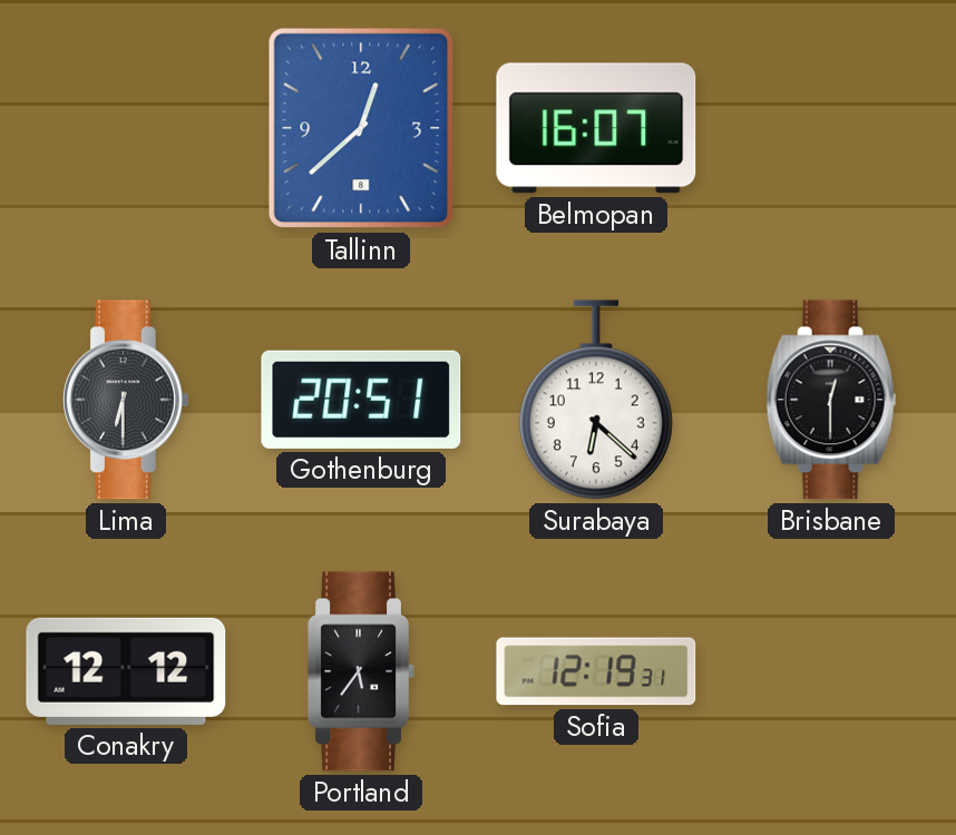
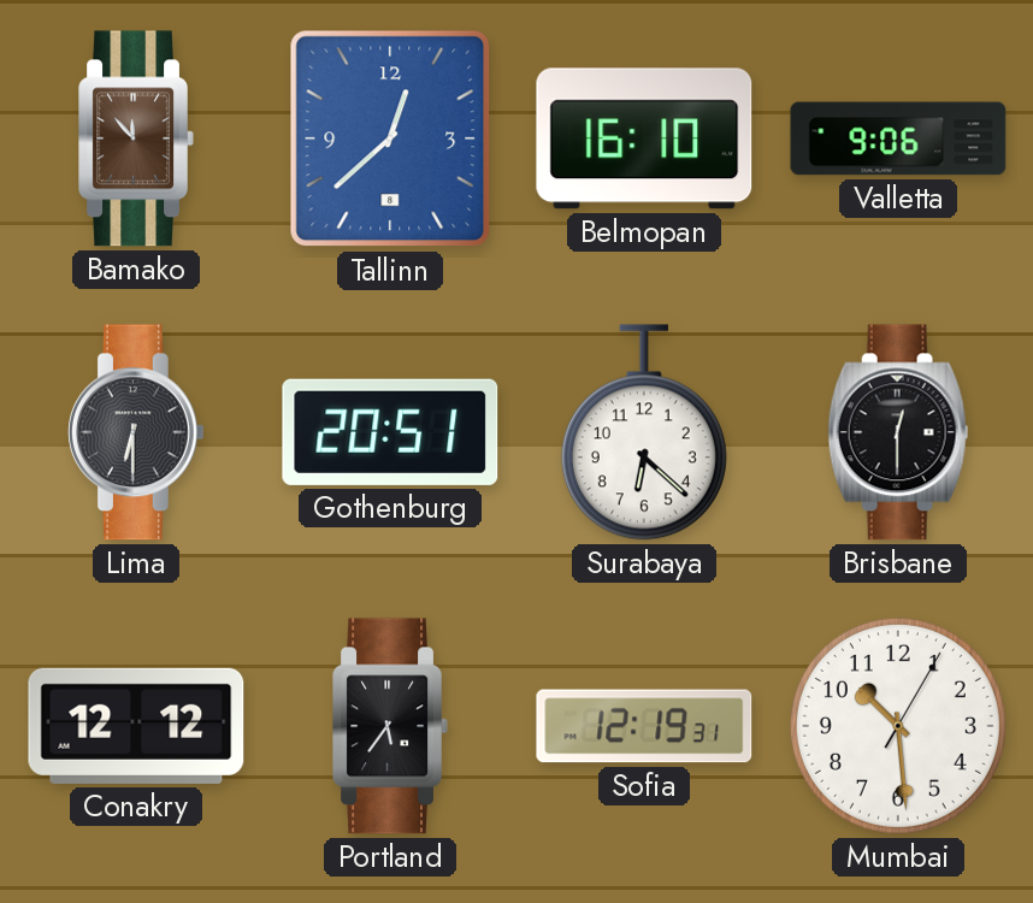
Bamako: none -> 11:53
Belmopan: 16:07 -> 16:10
Valletta: none -> 9:06
Mumbai: none -> 10:29
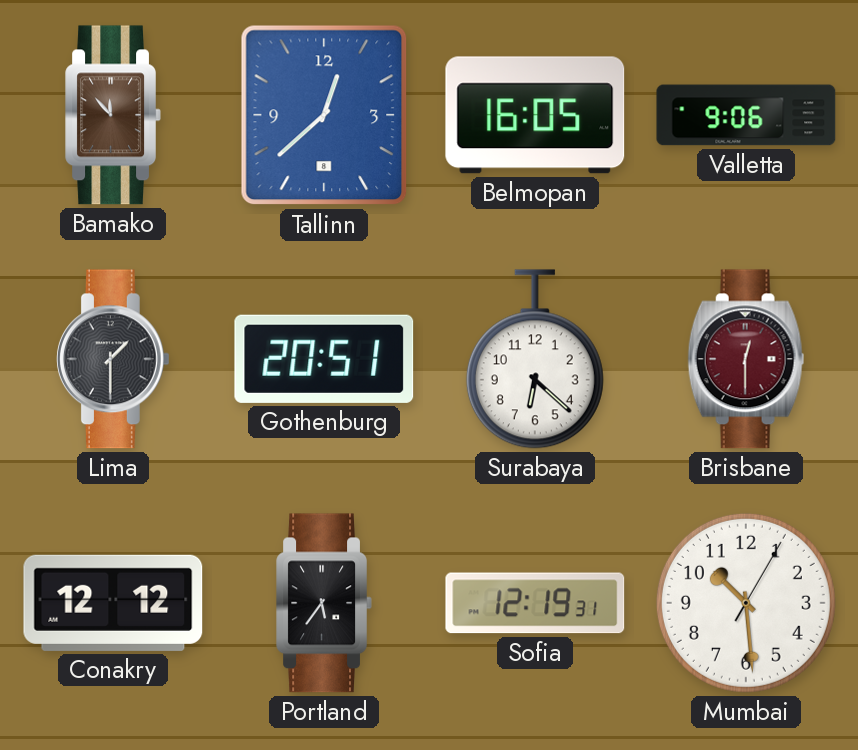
Belmopan: 16:10 -> 16:05
Lima: 6:30 -> 1:30
Brisbane dial: black -> burgundy
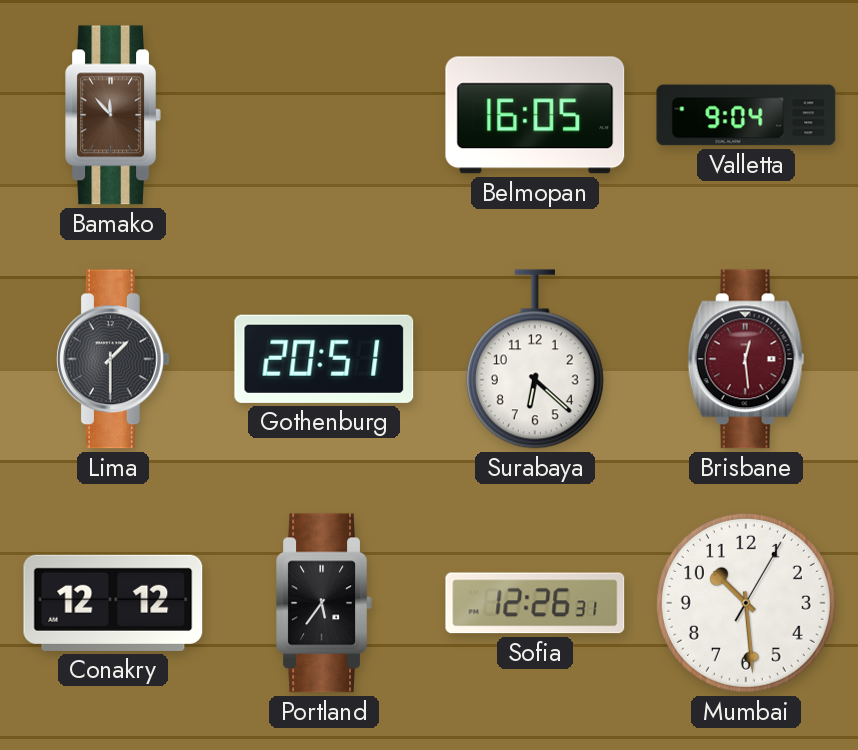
Tallinn: 12:38 -> none
Valletta: 9:06 -> 9:04
Brisbane: 12:30 -> 12:29
Sofia: 12:19 -> 12:26
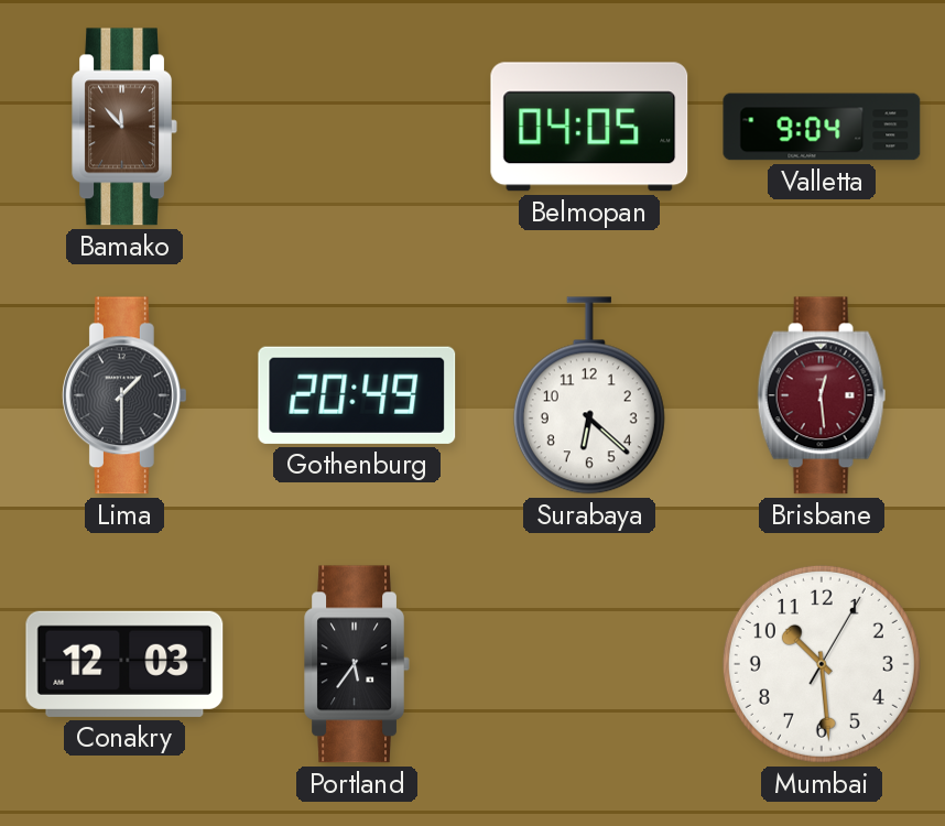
Belmopan: 16:05 -> 04:05
Gothenburg: 20:51 -> 20:49
Conakry: 12:12 -> 12:03
Sofia: 12:26 -> none
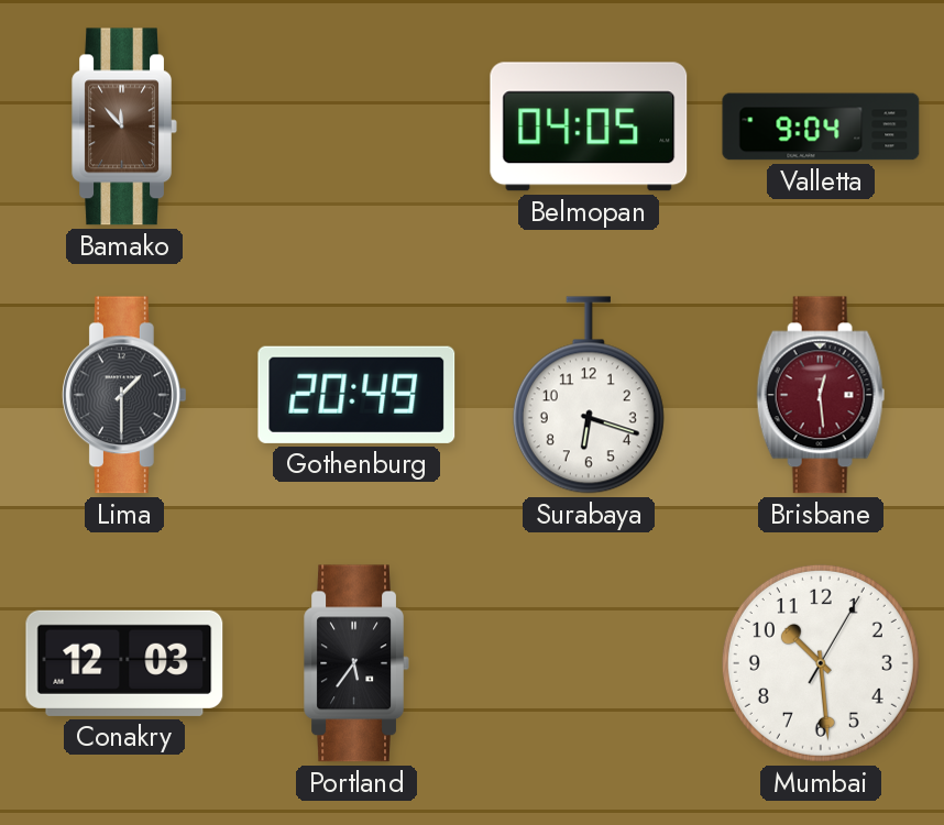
Surabaya: 6:22 -> 6:18
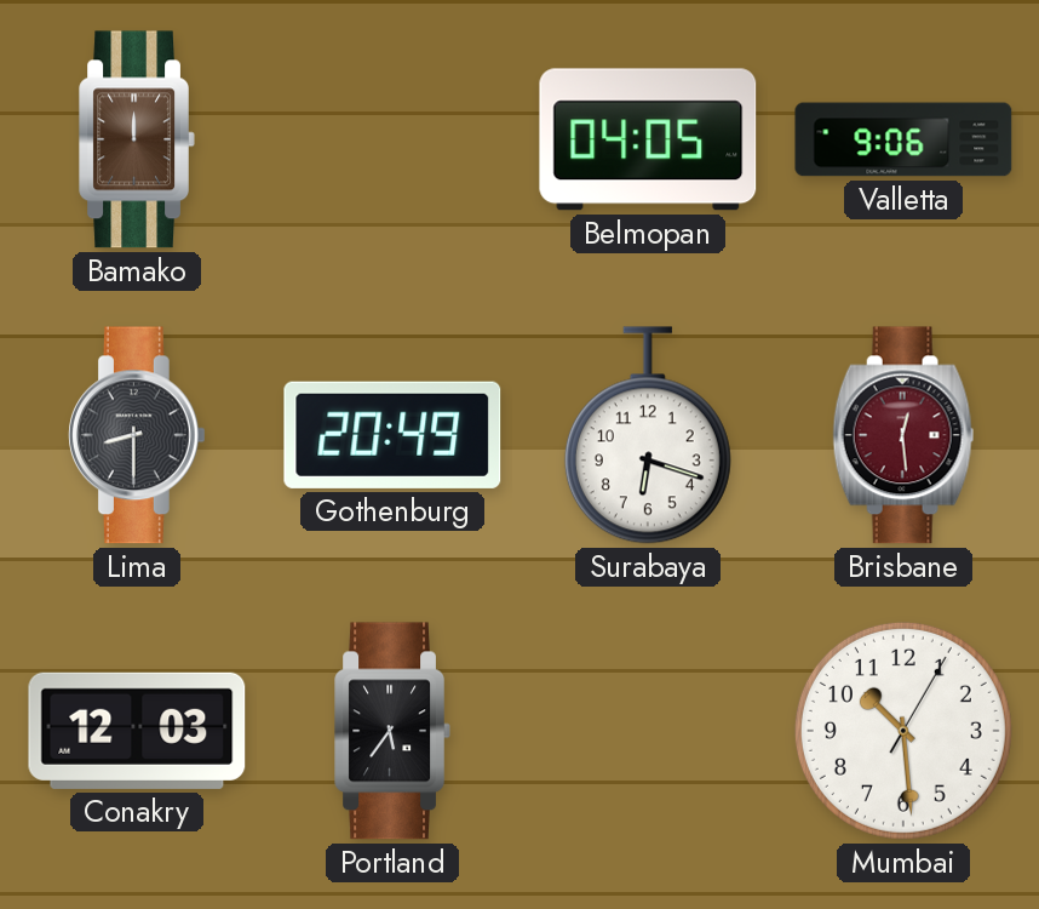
Bamako: 11:53 -> 12:00
Valletta: 9:04 -> 9:06
Lima: 1:30 -> 8:30
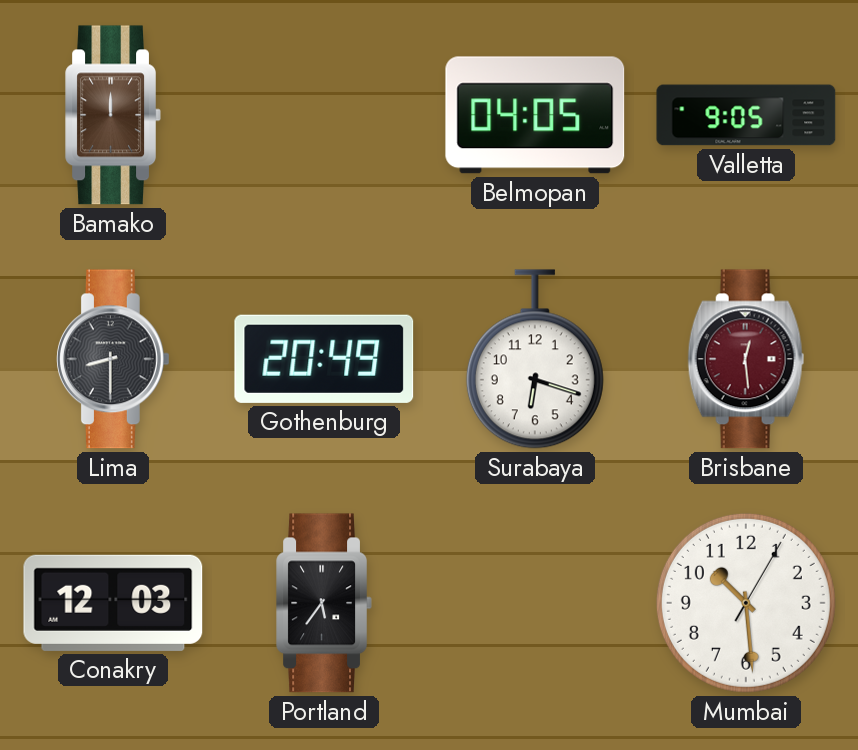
Valletta: 9:06 -> 9:05
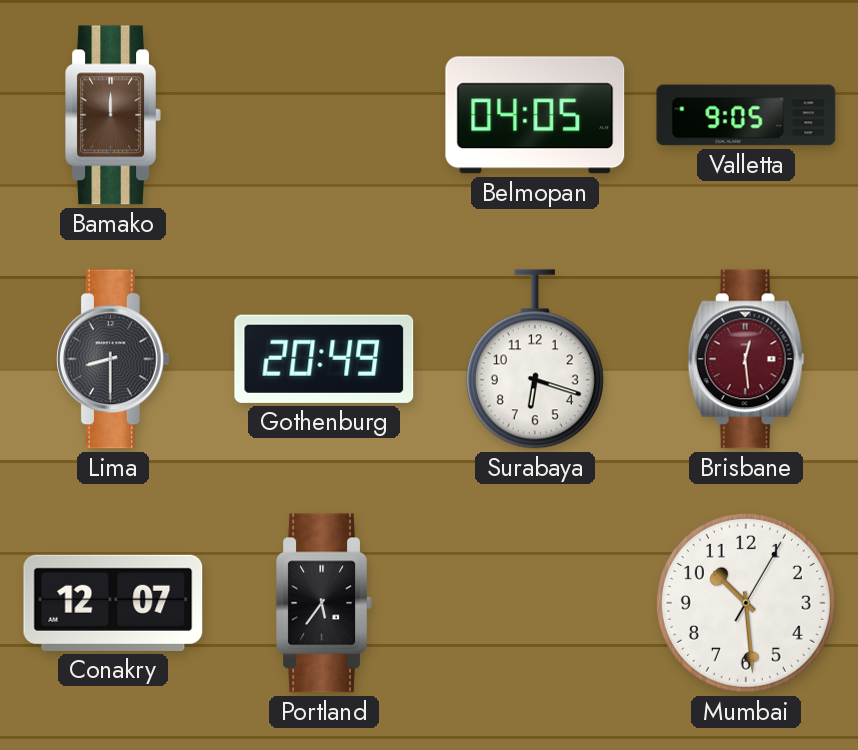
Conakry: 12:03 -> 12:07
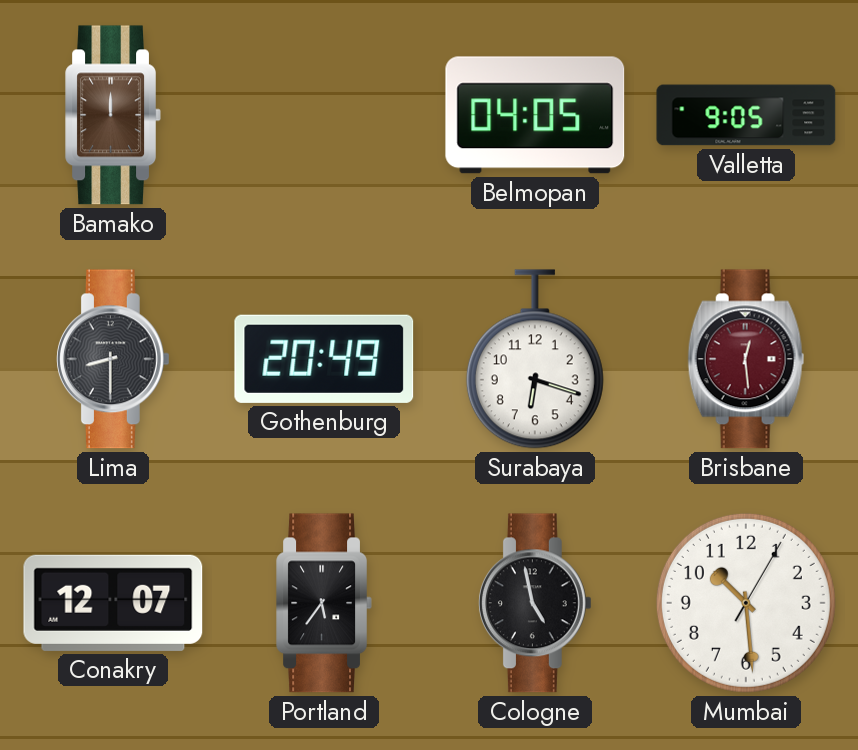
Cologne: none -> 4:58
